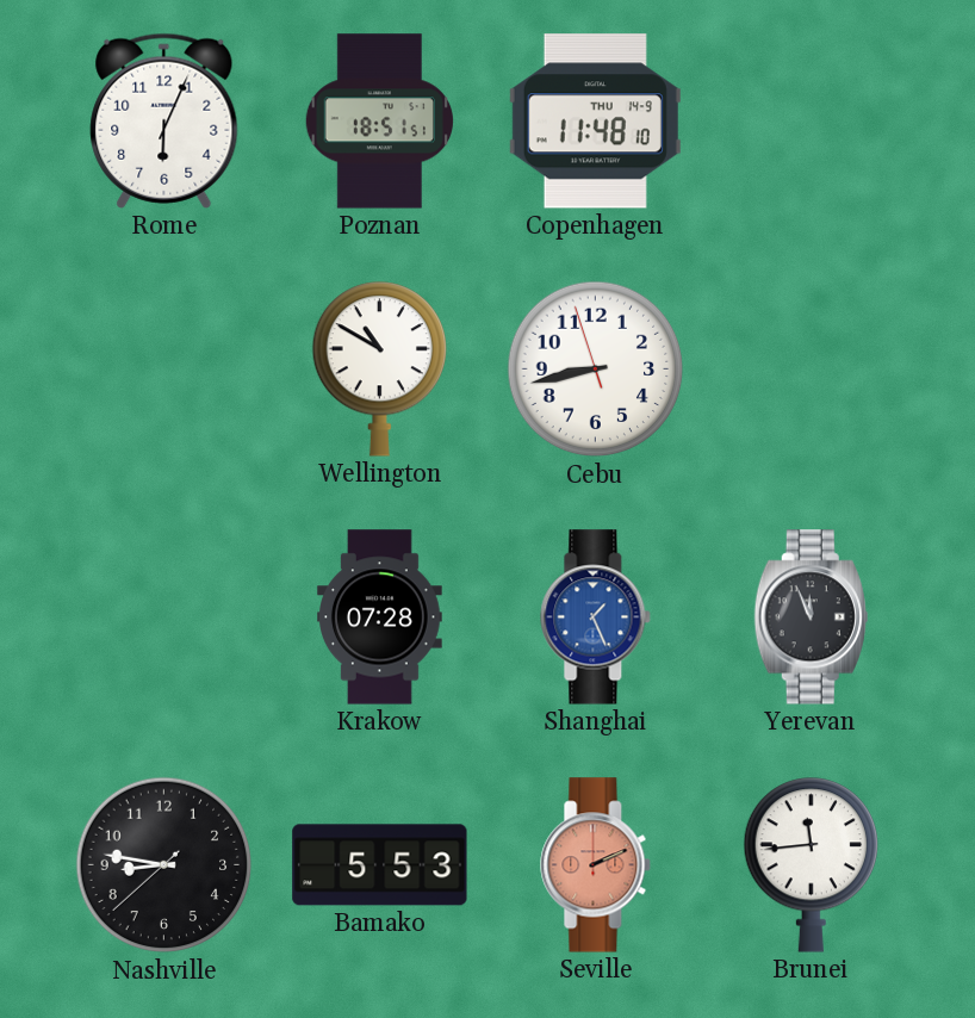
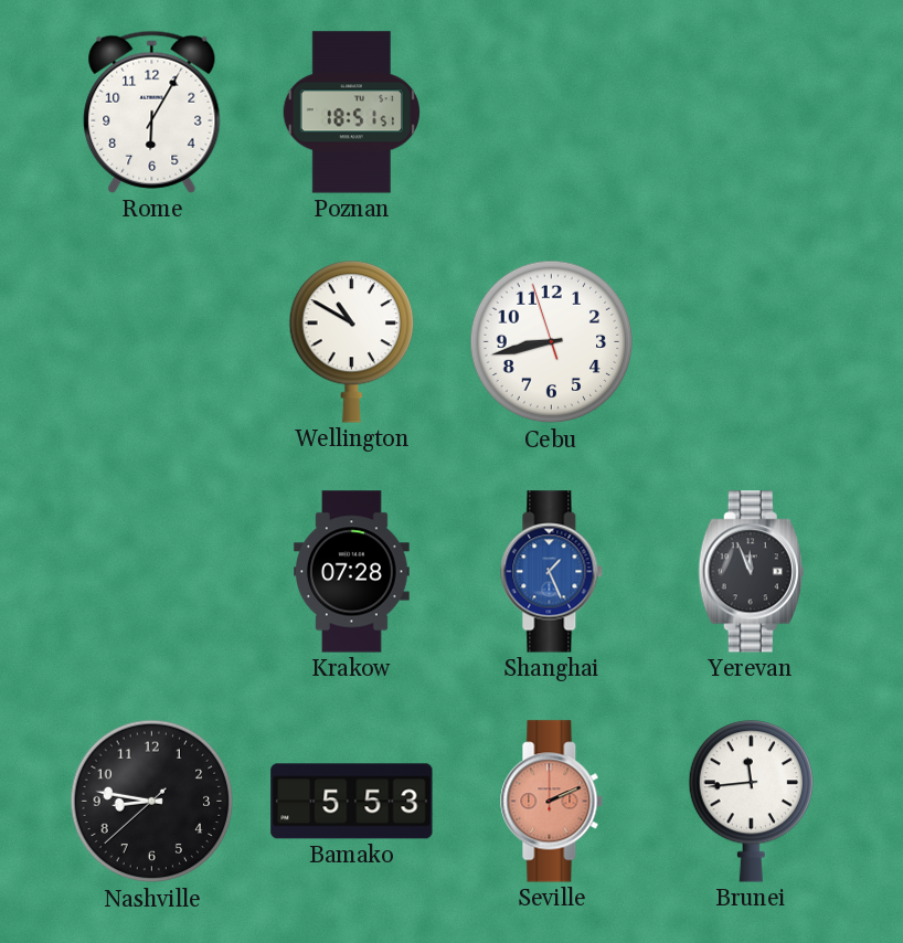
Rome: 6:04 -> 6:05
Copenhagen: 11:48 -> none
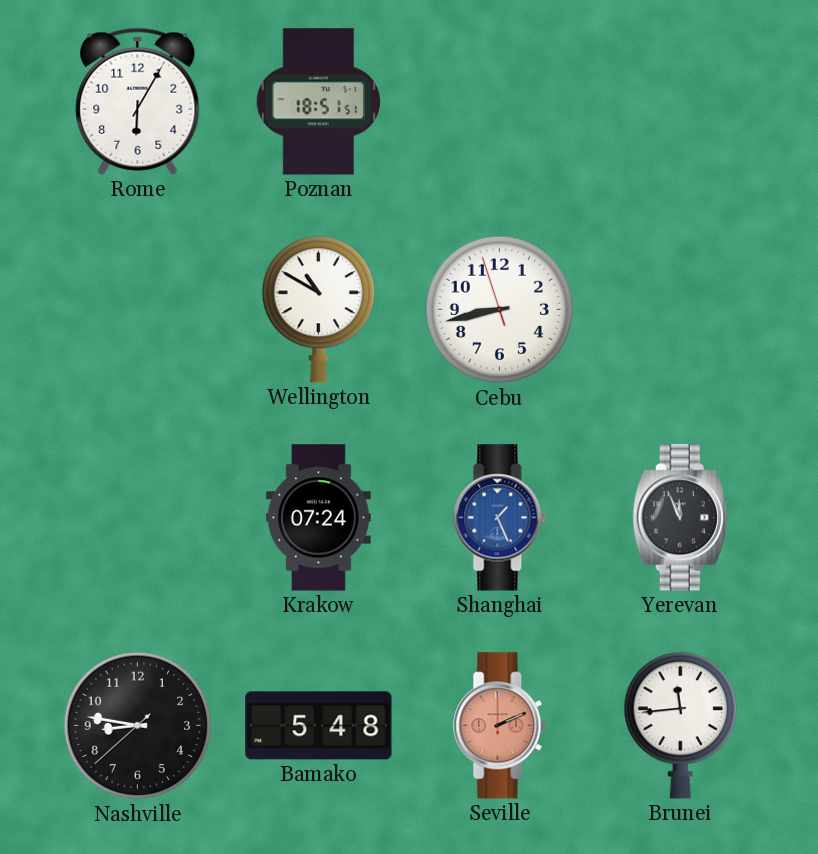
Krakow: 07:28 -> 07:24
Bamako: 5:53 -> 5:48
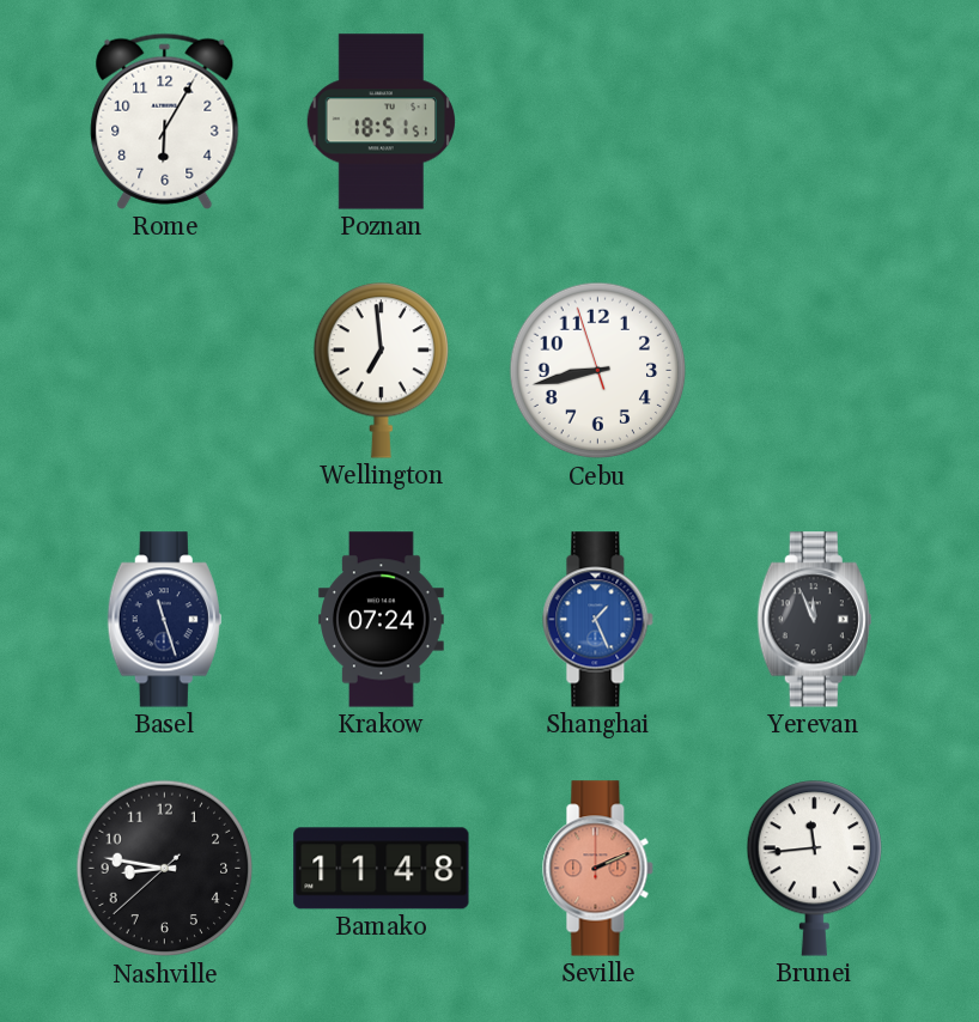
Wellington: 10:50 -> 6:59
Basel: none -> 11:27
Bamako: 5:48 -> 11:48
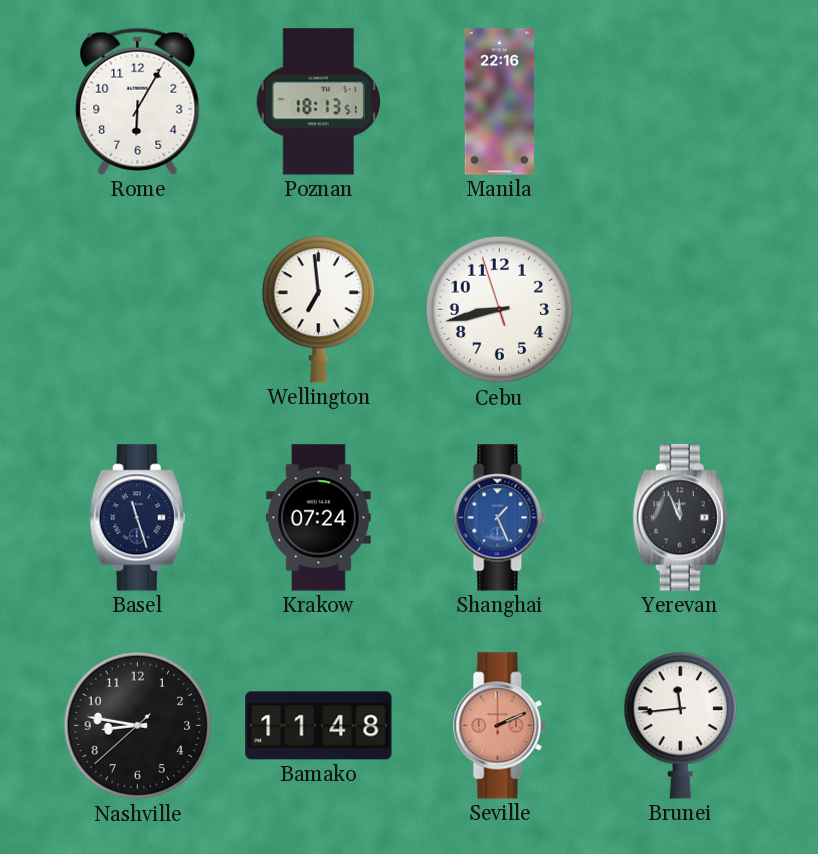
Poznan: 18:51 -> 18:13
Manila: none -> 22:16
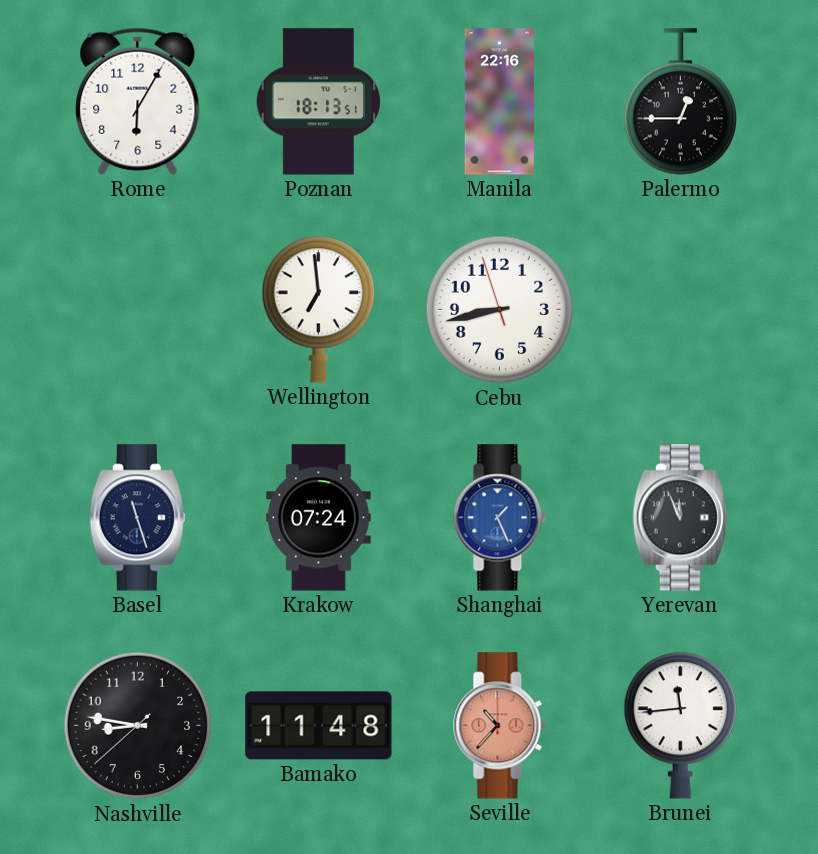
Palermo: none -> 12:45
Seville: 2:11 -> 10:37
